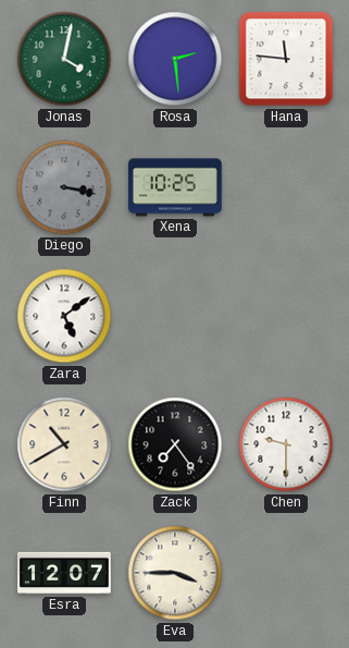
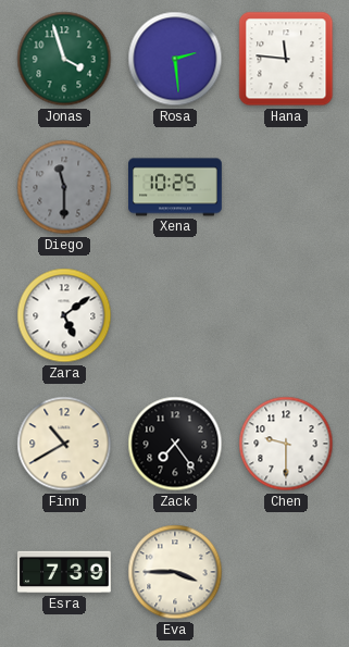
Jonas: 4:02 -> 3:57
Diego: 3:17 -> 11:30
Esra: 12:07 -> 7:39
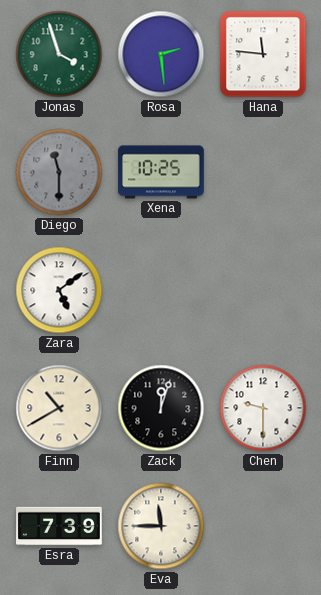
Zack: 7:24 -> 12:03
Eva: 3:45 -> 11:45
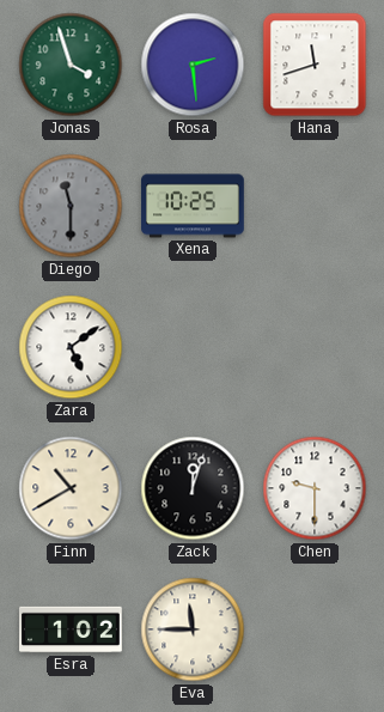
Hana: 11:46 -> 11:42
Esra: 7:39 -> 1:02
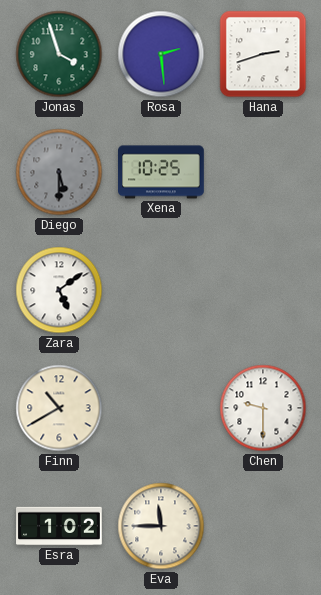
Hana: 11:42 -> 2:42
Diego: 11:30 -> 5:30
Zack: 12:03 -> none
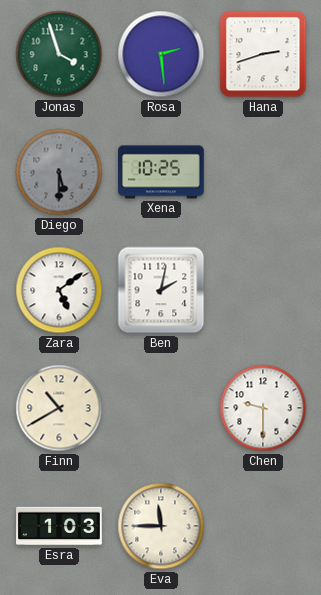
Ben: none -> 2:02
Esra: 1:02 -> 1:03
